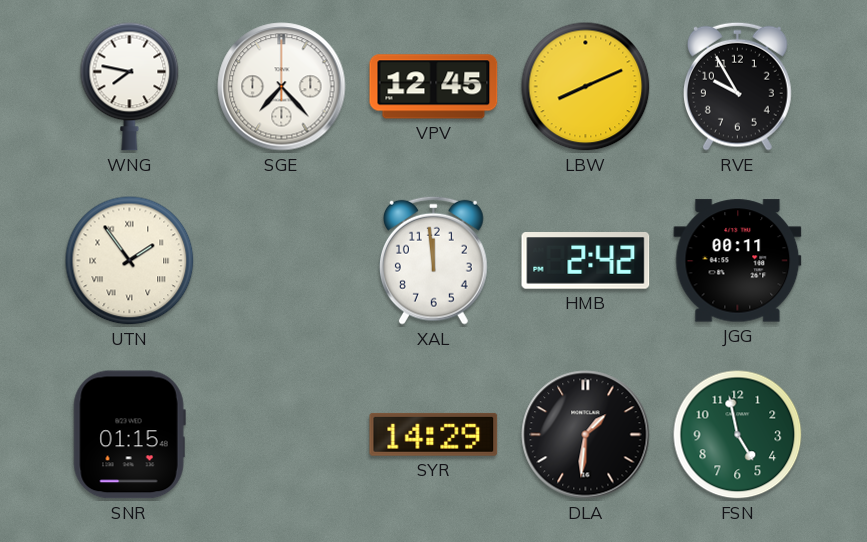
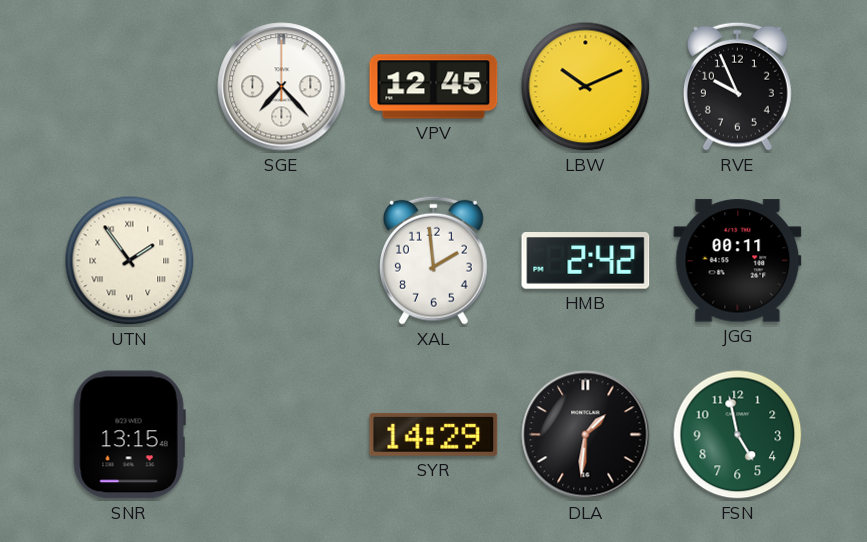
WNG: 7:47 -> none
LBW: 8:11 -> 10:11
RVE: 9:55 -> 9:56
XAL: 11:59 -> 1:59
SNR: 01:15 -> 13:15
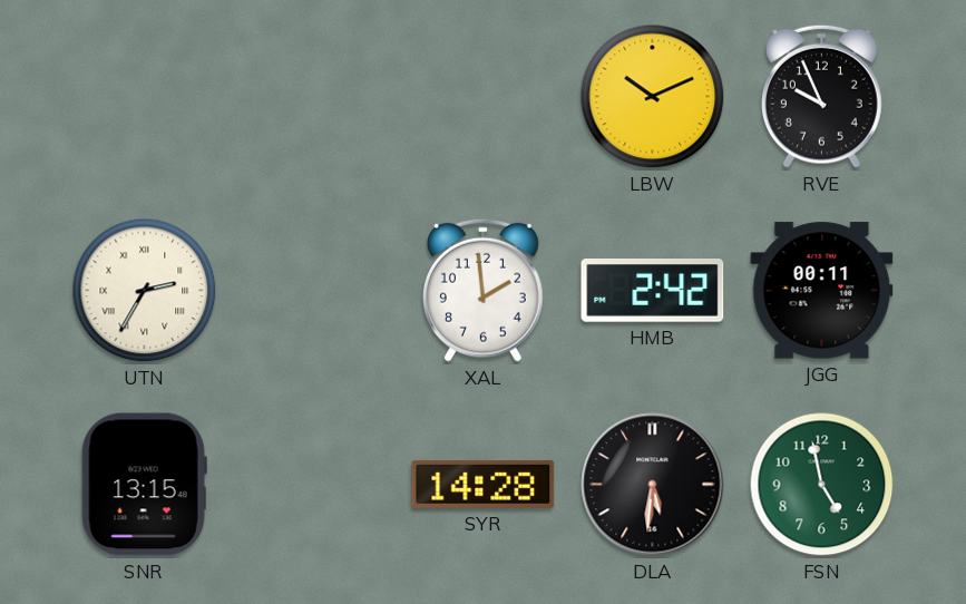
SGE: 7:23 -> none
VPV: 12:45 -> none
UTN: 1:54 -> 2:35
SYR: 14:29 -> 14:28
DLA: 1:31 -> 5:31
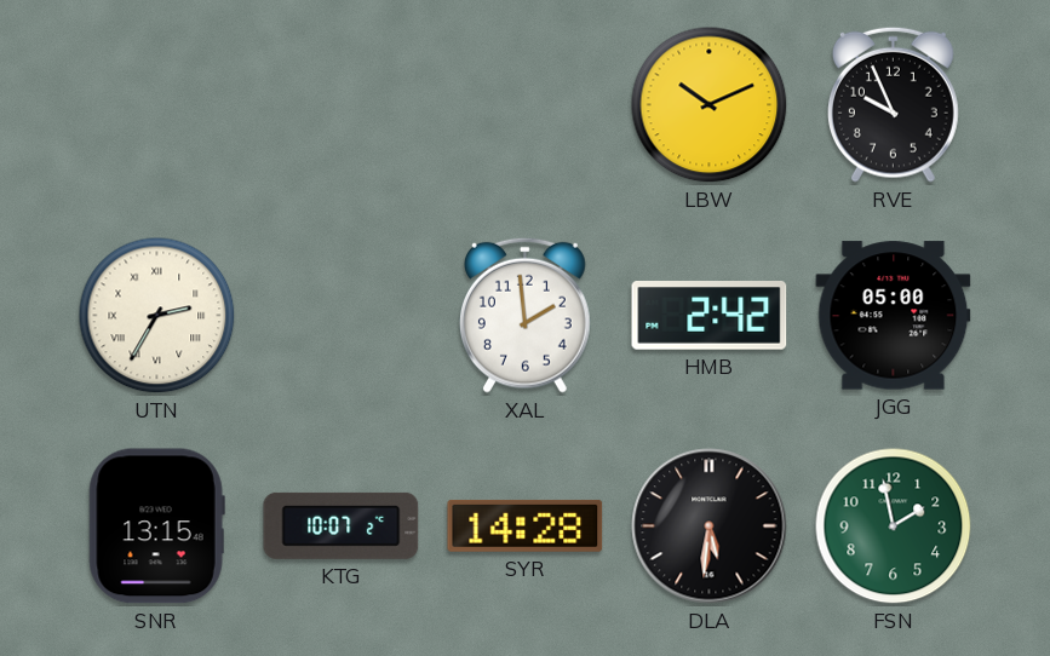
JGG: 00:11 -> 05:00
KTG: none -> 10:07
FSN: 4:58 -> 1:58
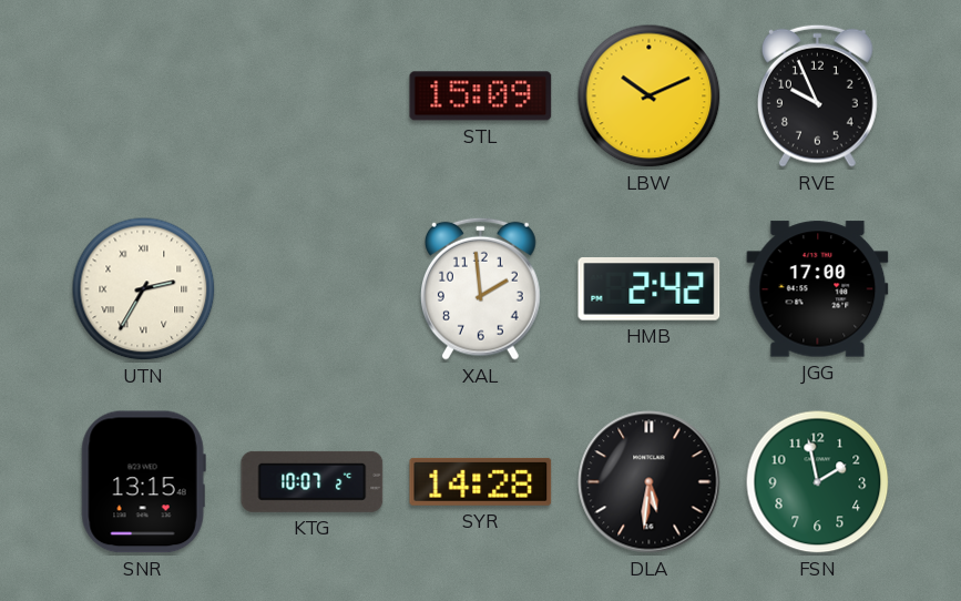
STL: none -> 15:09
JGG: 05:00 -> 17:00
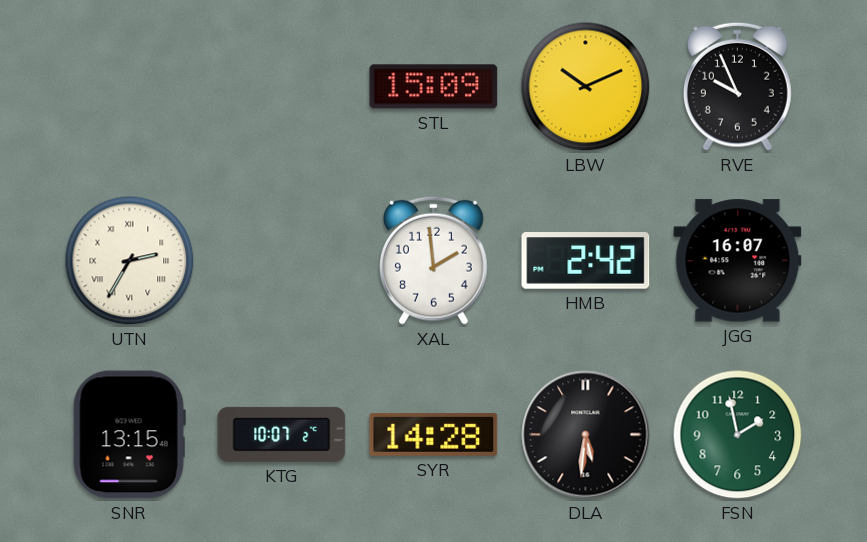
JGG: 17:00 -> 16:07
